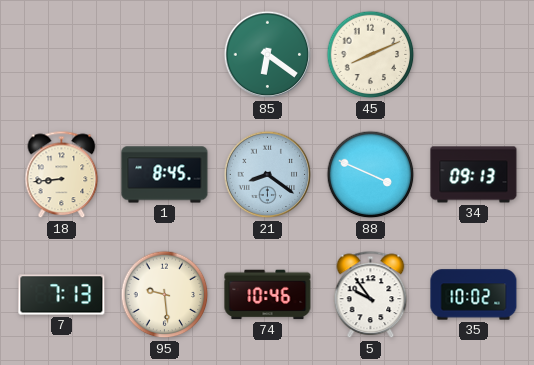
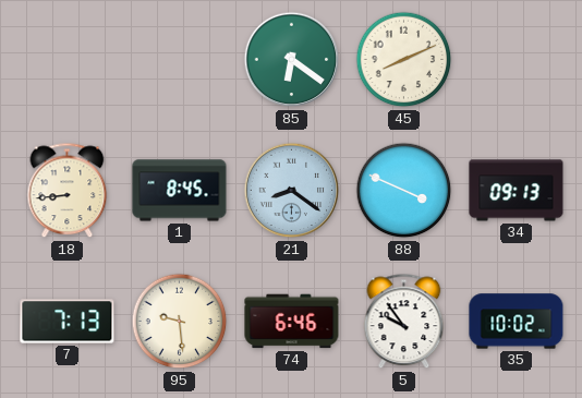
74: 10:46 -> 6:46
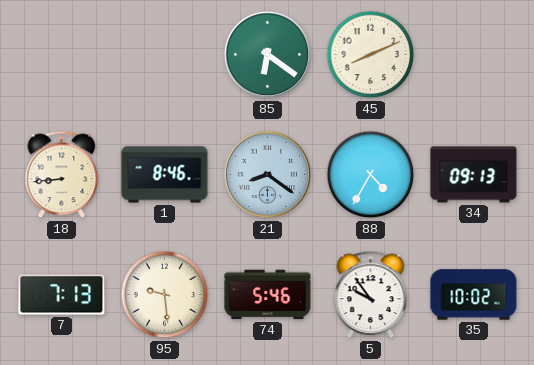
1: 8:45 -> 8:46
88: 3:49 -> 4:35
74: 6:46 -> 5:46
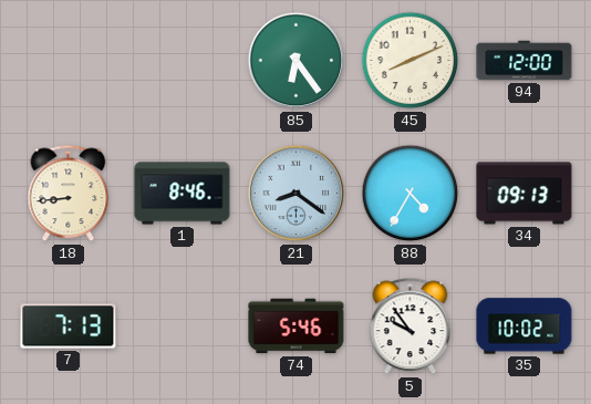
85: 6:21 -> 6:24
94: none -> 12:00
95: 9:29 -> none
